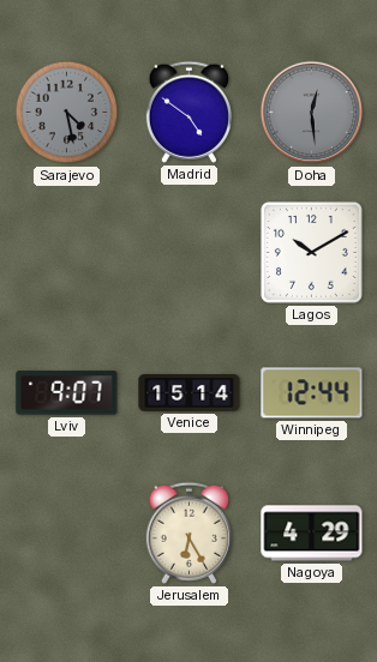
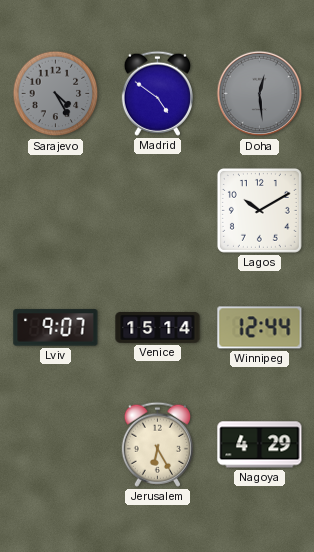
Sarajevo: 4:28 -> 4:25
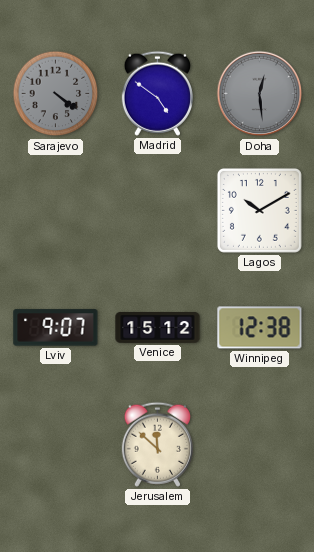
Sarajevo: 4:25 -> 4:21
Venice: 15:14 -> 15:12
Winnipeg: 12:44 -> 12:38
Jerusalem: 6:25 -> 11:52
Nagoya: 4:29 -> none
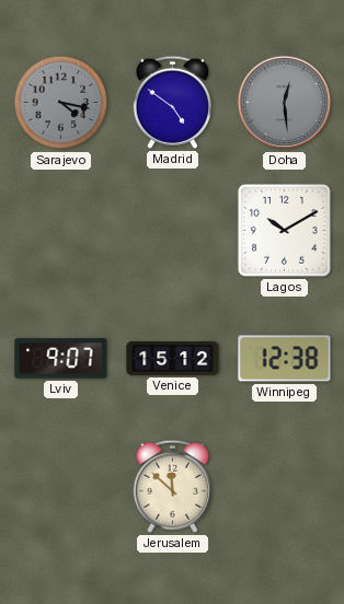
Sarajevo: 4:21 -> 4:17
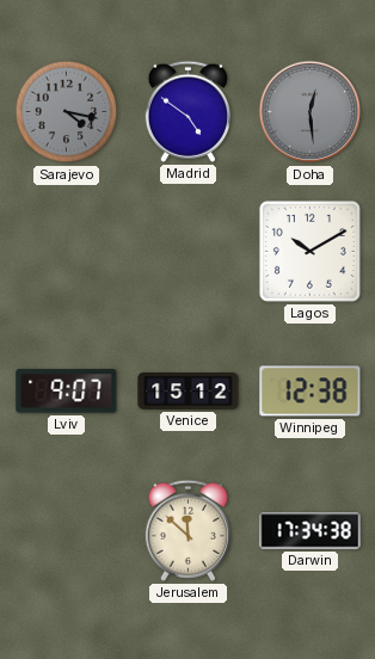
Darwin: none -> 17:34
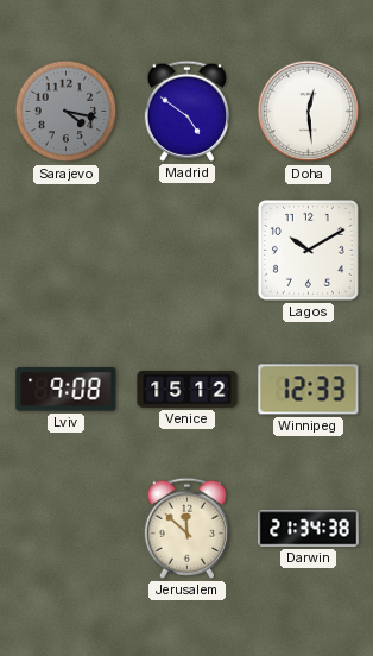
Doha dial: grey -> white
Lviv: 9:07 -> 9:08
Winnipeg: 12:38 -> 12:33
Darwin: 17:34 -> 21:34
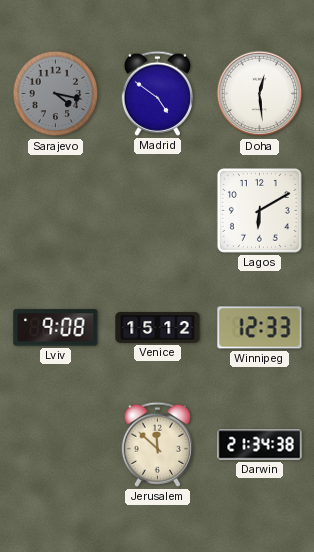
Lagos: 10:10 -> 6:10
